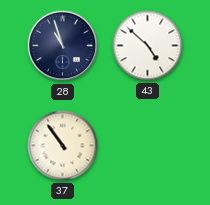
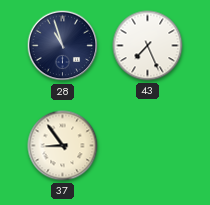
43: 4:52 -> 7:26
37: 10:54 -> 8:54
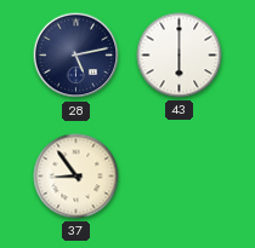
28: 10:57 -> 5:13
43: 7:26 -> 6:00
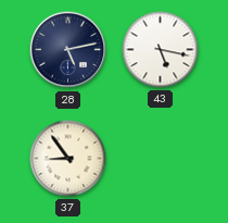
43: 6:00 -> 5:17
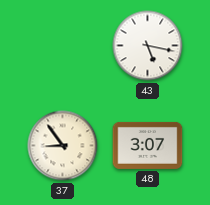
28: 5:13 -> none
48: none -> 3:07
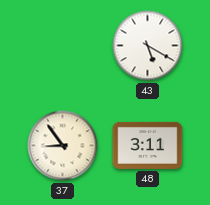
43: 5:17 -> 5:20
48: 3:07 -> 3:11
